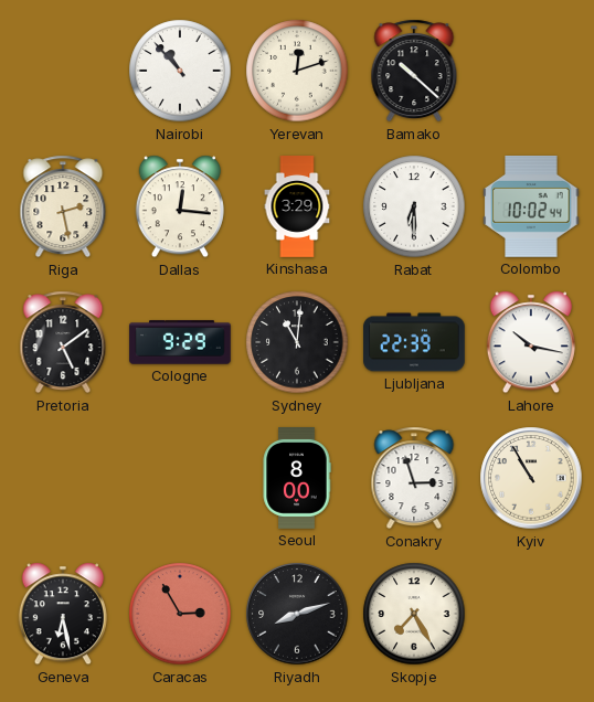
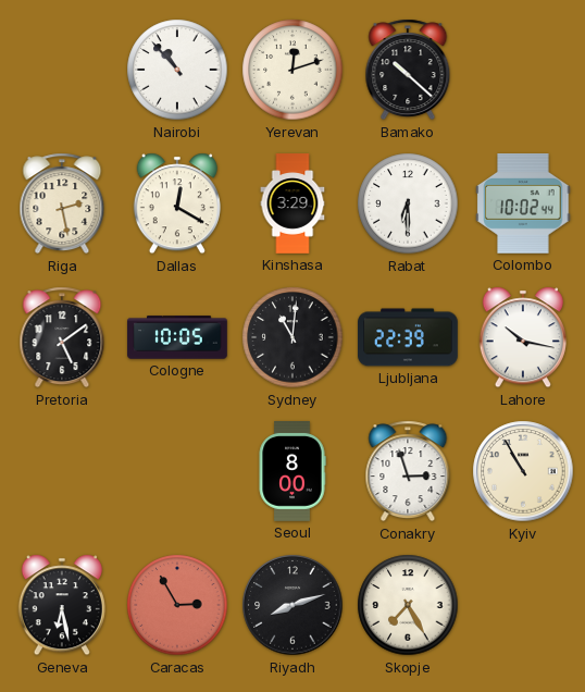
Dallas: 12:16 -> 12:20
Cologne: 9:29 -> 10:05
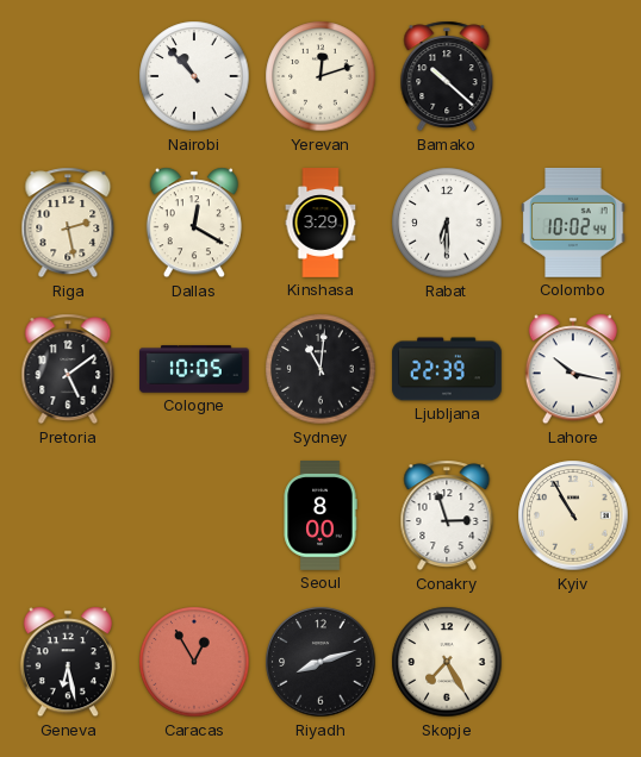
Caracas: 2:55 -> 12:55
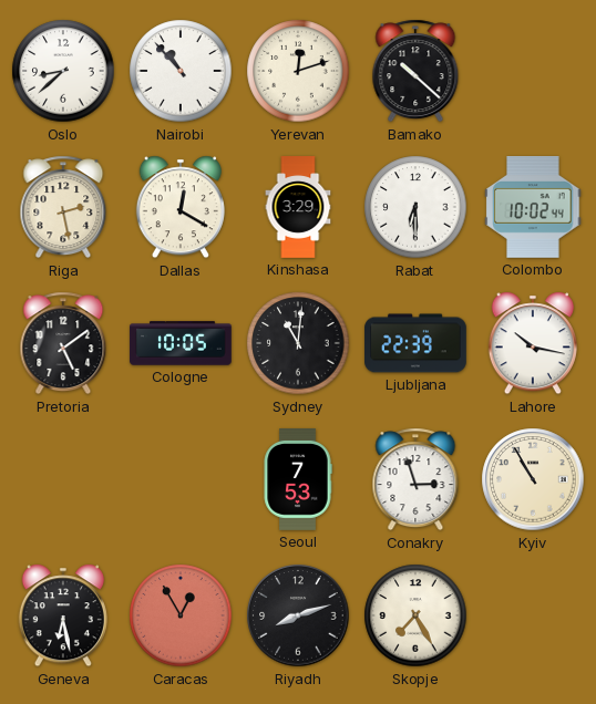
Oslo: none -> 8:38
Seoul: 8:00 -> 7:53
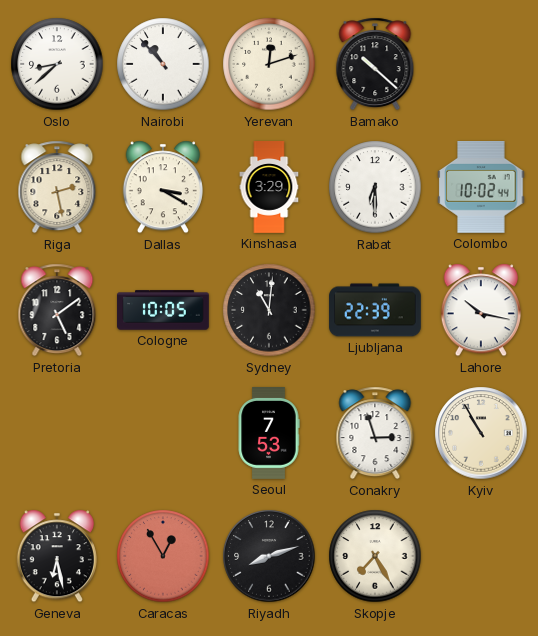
Dallas: 12:20 -> 3:20
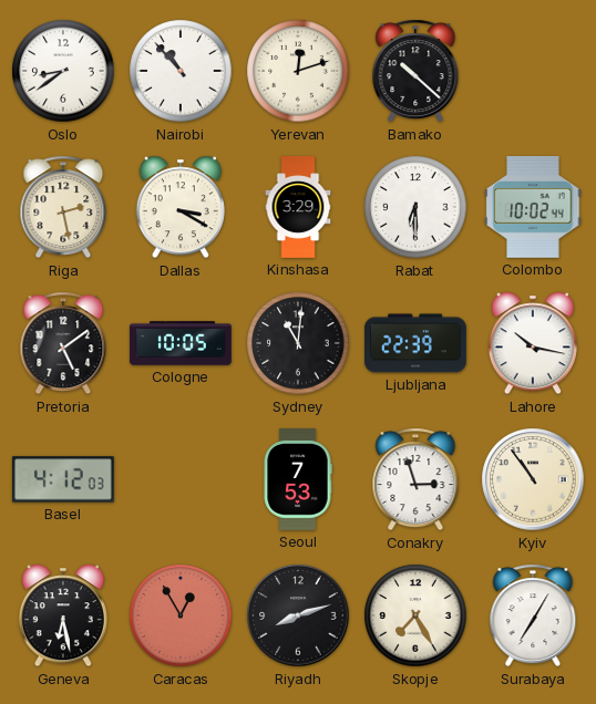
Oslo: 8:38 -> 8:39
Basel: none -> 4:12
Kyiv: 10:55 -> 10:54
Surabaya: none -> 7:05
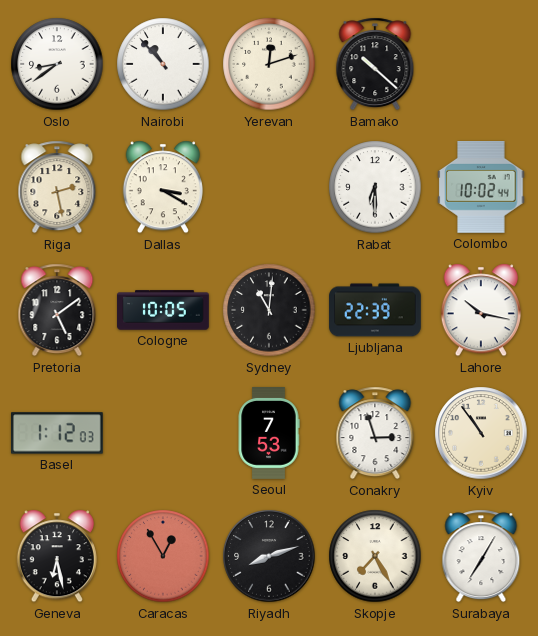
Kinshasa: 3:29 -> none
Basel: 4:12 -> 1:12
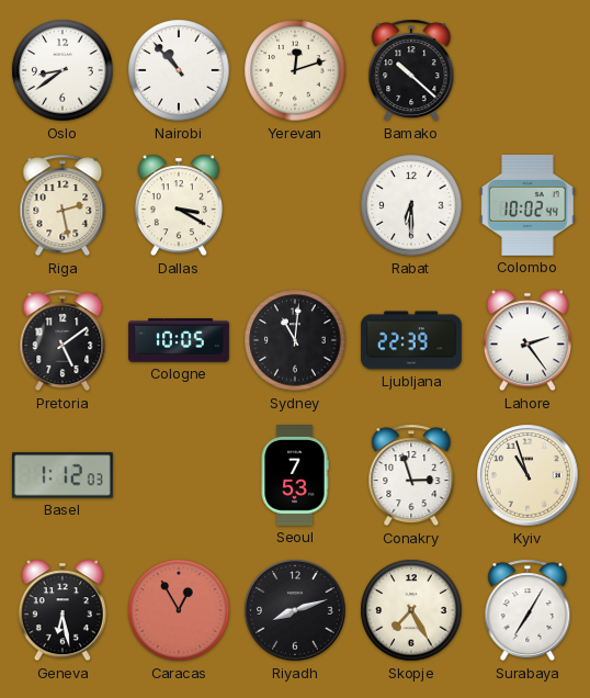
Lahore: 10:17 -> 2:24
Kyiv: 10:54 -> 10:57
